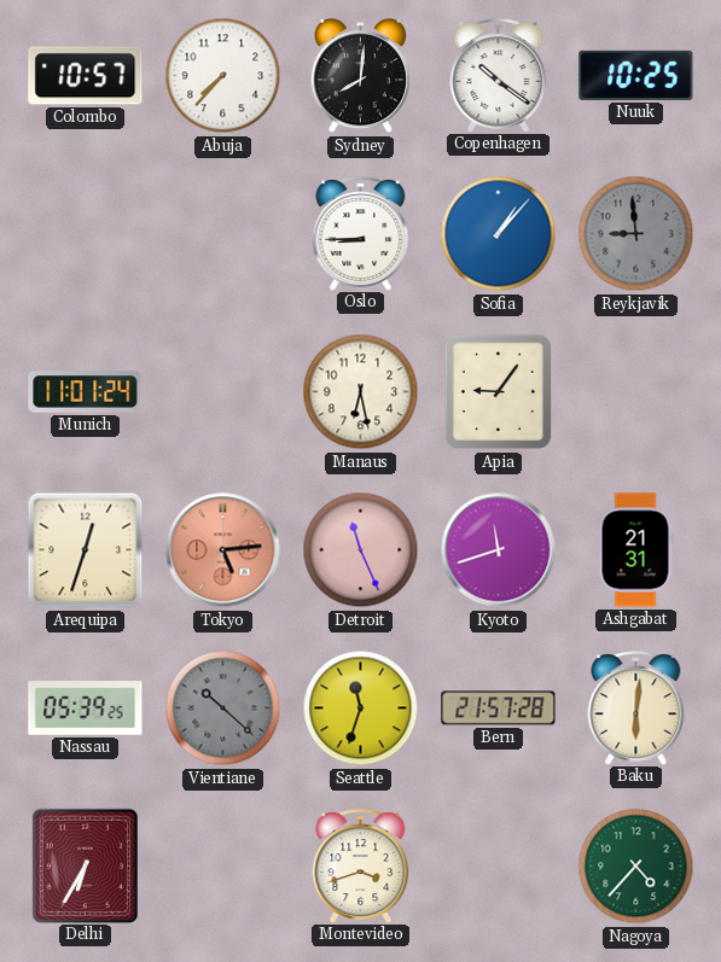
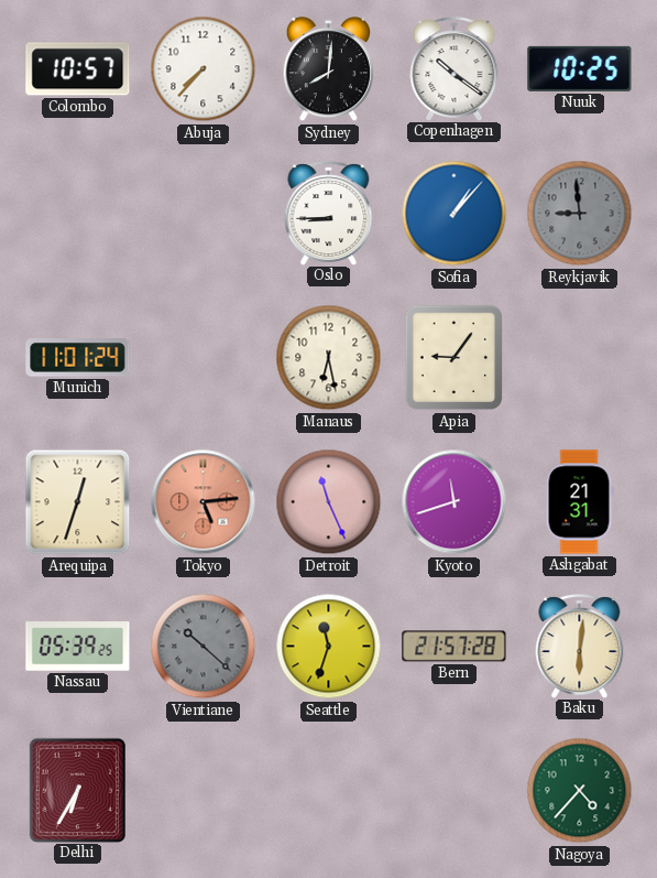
Montevideo: 3:42 -> none
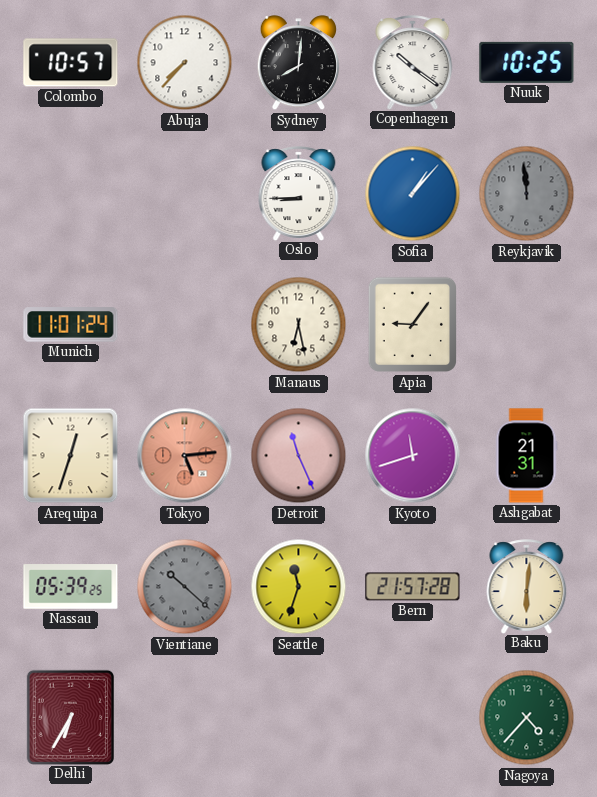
Reykjavik: 8:59 -> 11:59
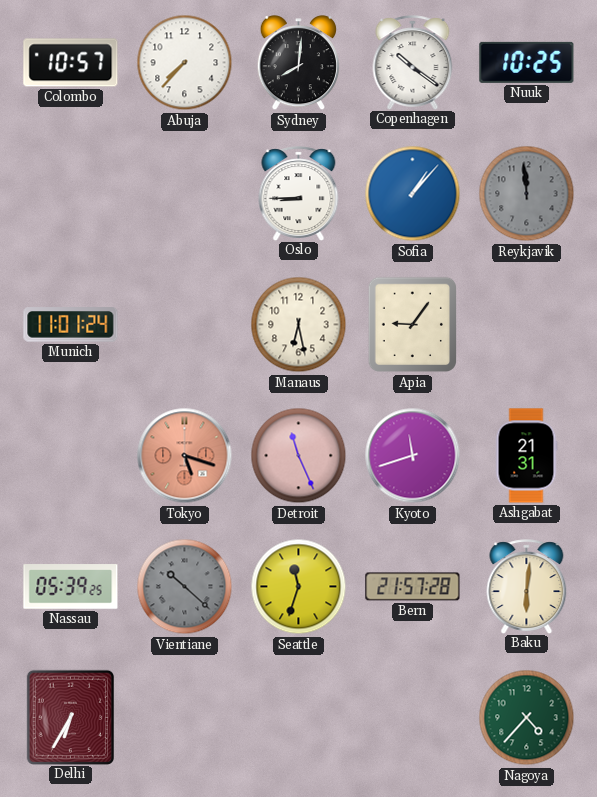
Arequipa: 12:33 -> none
Tokyo: 5:14 -> 5:18
